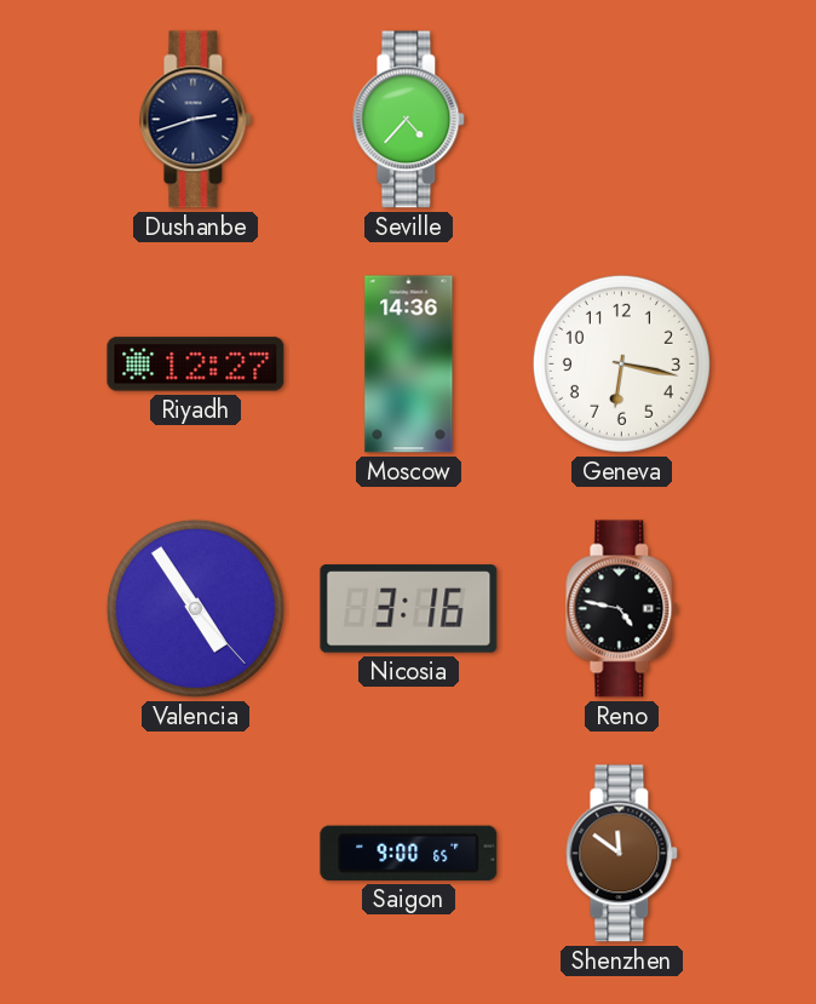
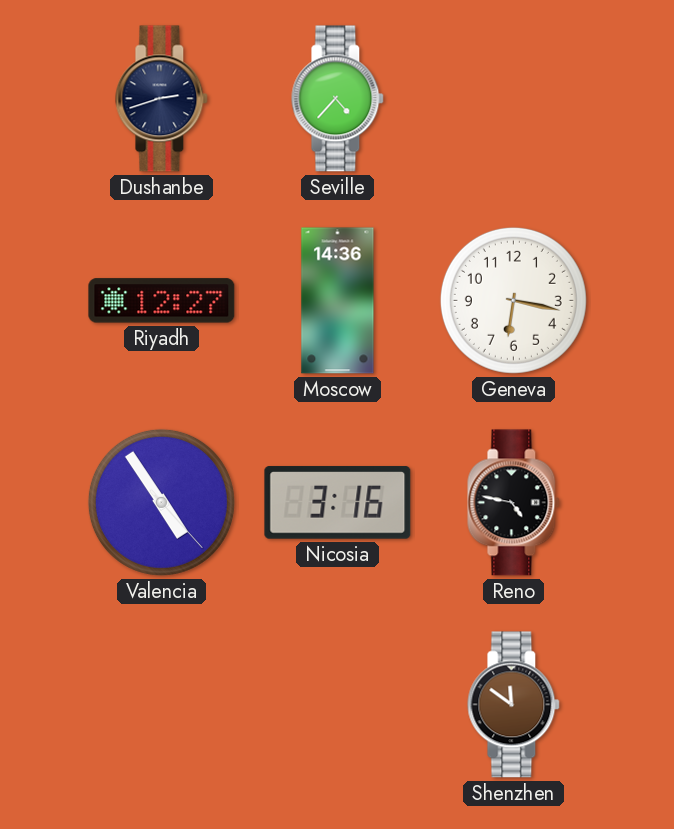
Saigon: 9:00 -> none
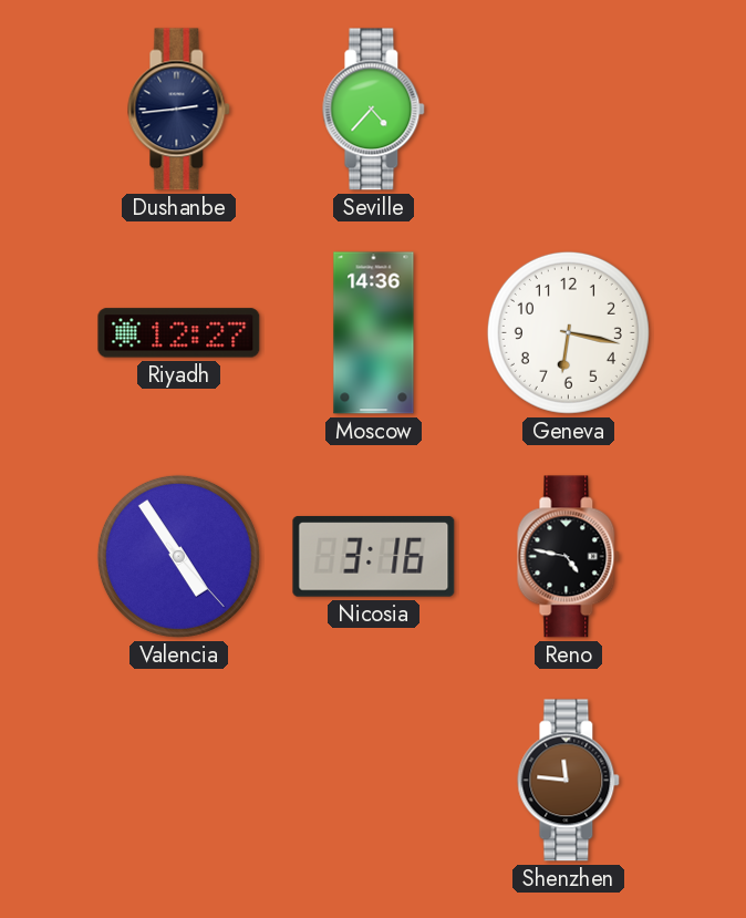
Dushanbe: 2:42 -> 2:44
Shenzhen: 11:51 -> 11:46
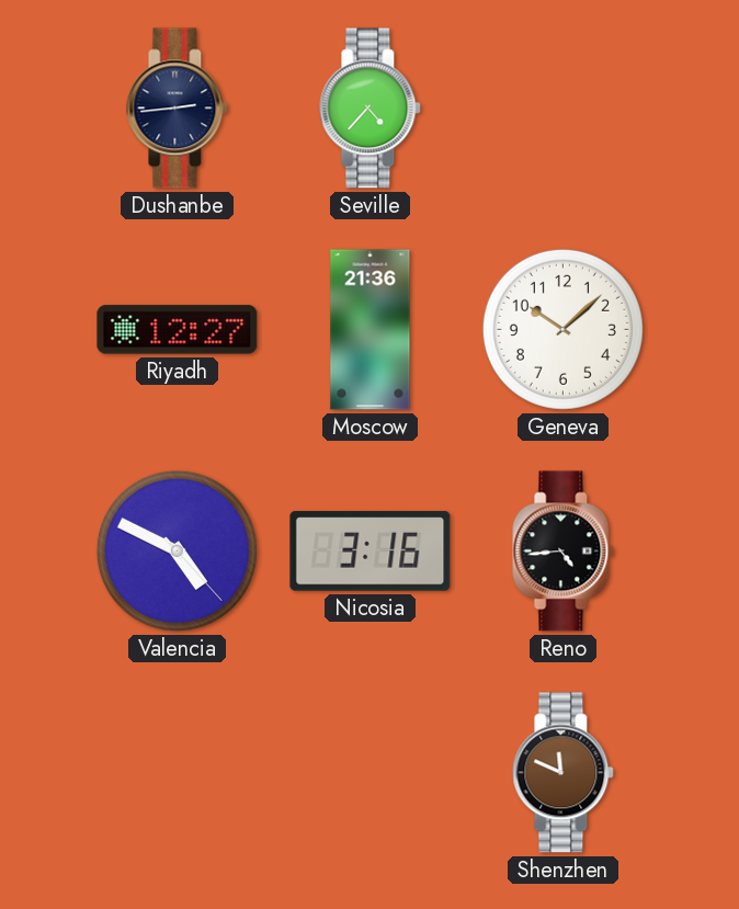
Moscow: 14:36 -> 21:36
Geneva: 6:17 -> 10:08
Valencia: 4:54 -> 4:49
Reno: 4:47 -> 4:44
Shenzhen: 11:46 -> 11:49
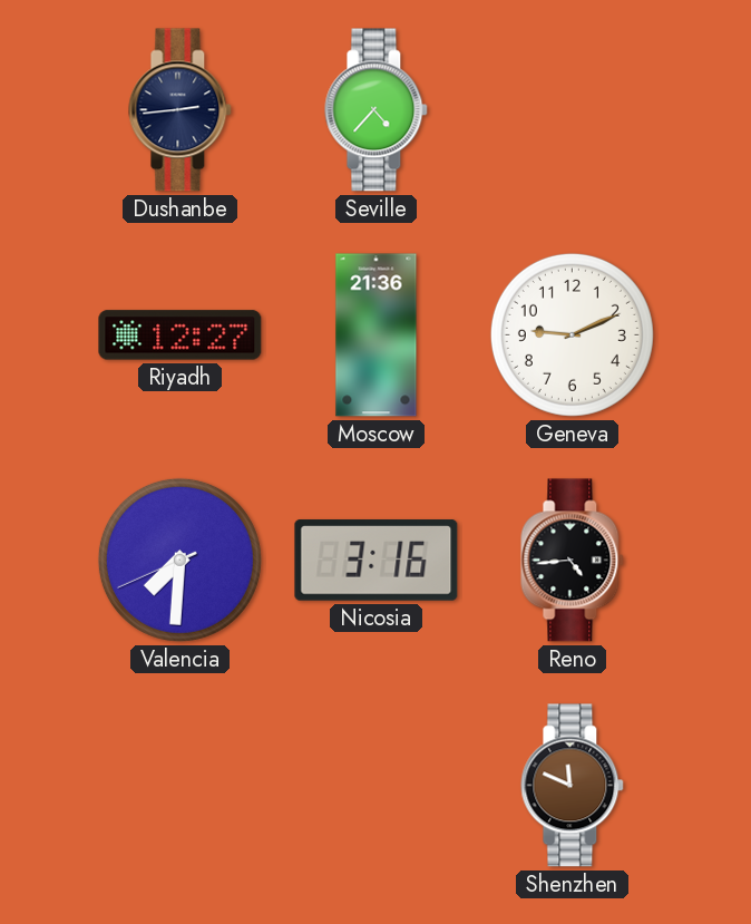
Geneva: 10:08 -> 9:11
Valencia: 4:49 -> 7:30
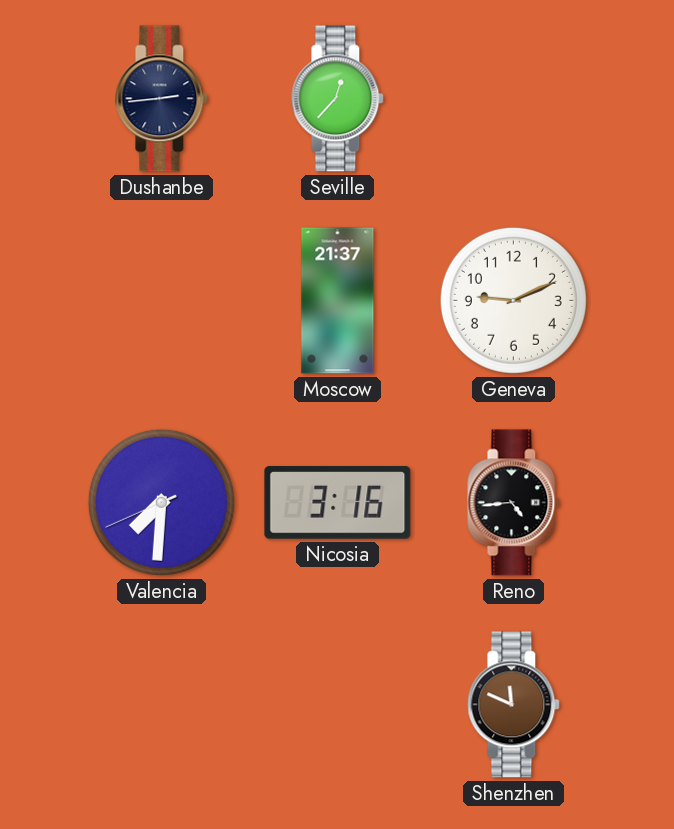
Seville: 4:37 -> 12:37
Riyadh: 12:27 -> none
Moscow: 21:36 -> 21:37
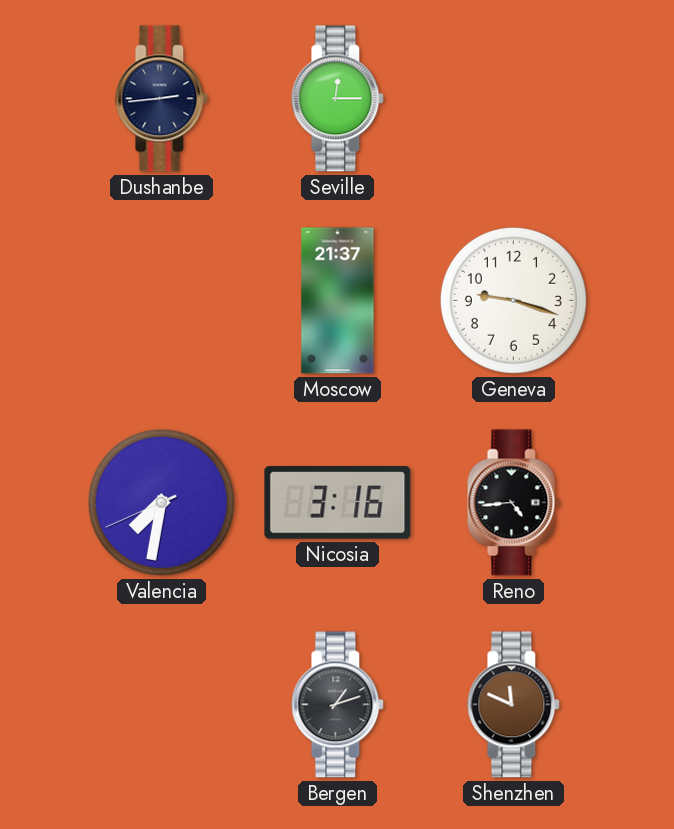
Seville: 12:37 -> 12:15
Geneva: 9:11 -> 9:18
Valencia: 7:30 -> 7:31
Bergen: none -> 1:12
